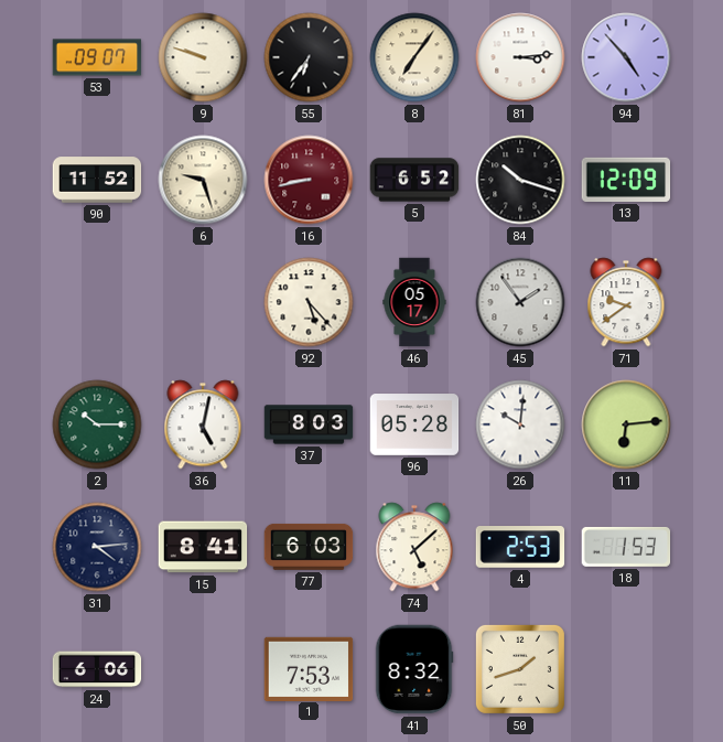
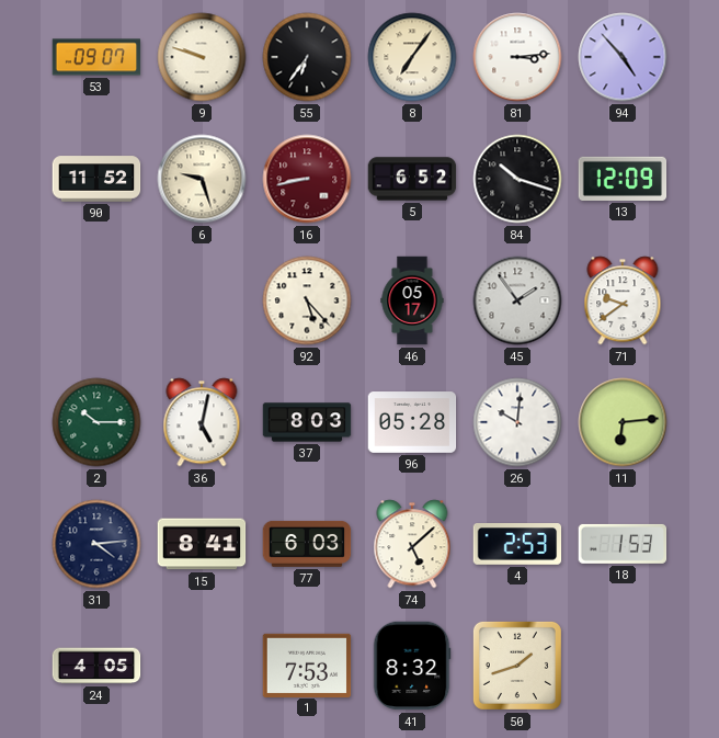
24: 6:06 -> 4:05
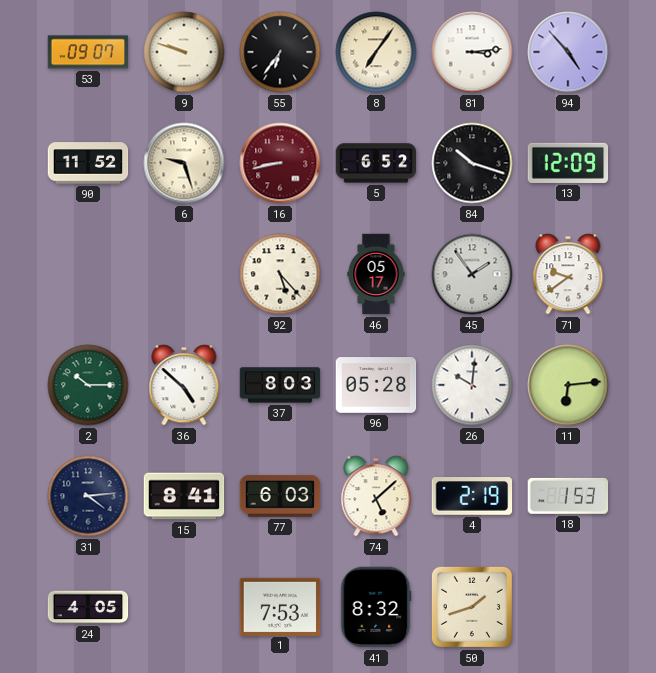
36: 5:02 -> 4:52
4: 2:53 -> 2:19
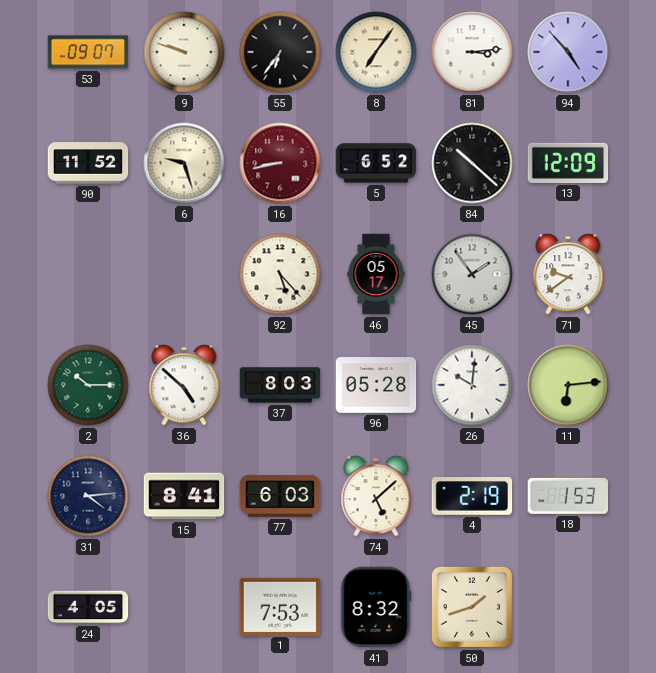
84: 10:18 -> 10:22
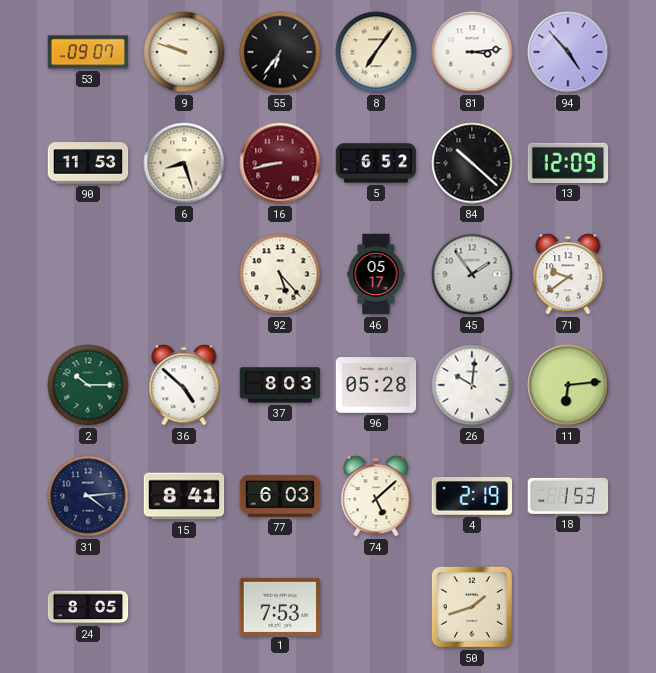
90: 11:52 -> 11:53
6: 9:27 -> 8:27
24: 4:05 -> 8:05
41: 8:32 -> none
